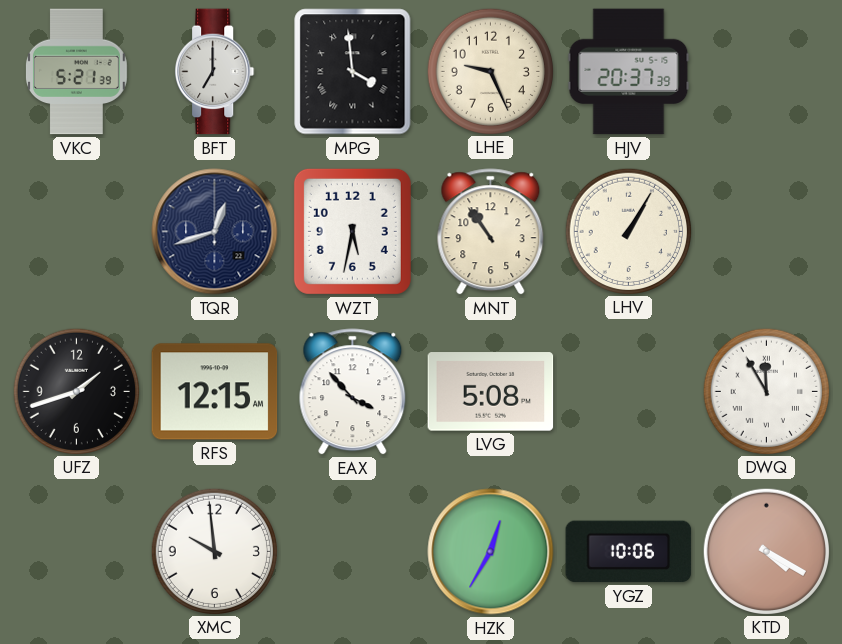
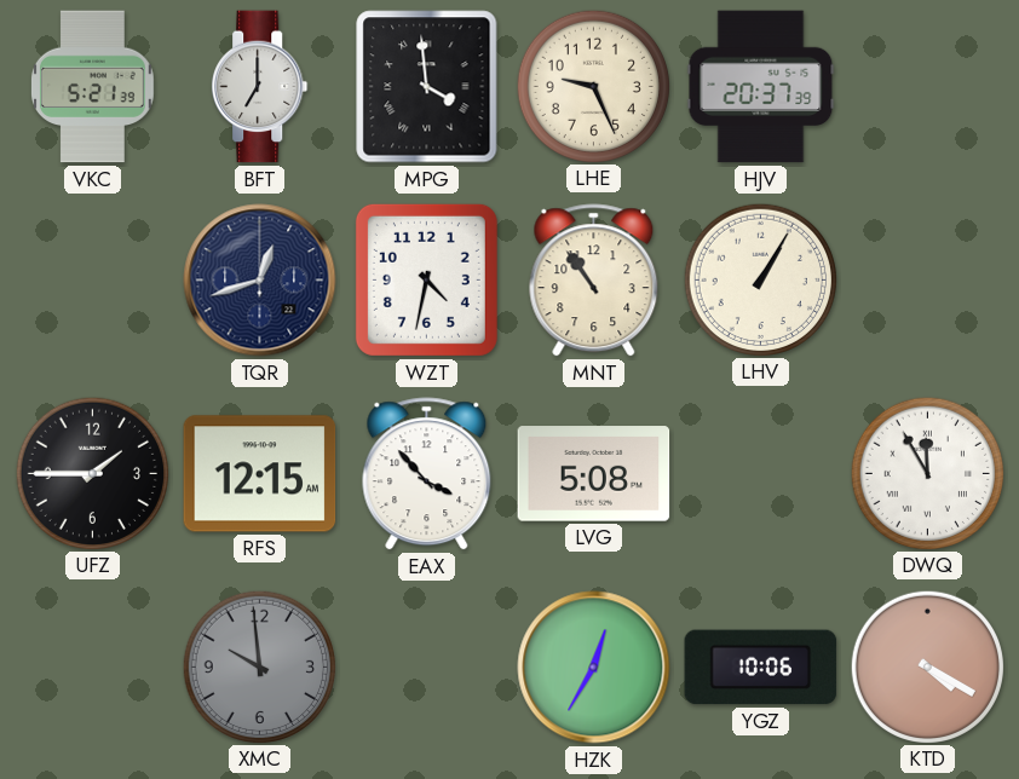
WZT: 5:32 -> 4:32
UFZ: 1:42 -> 1:45
XMC dial: white -> grey
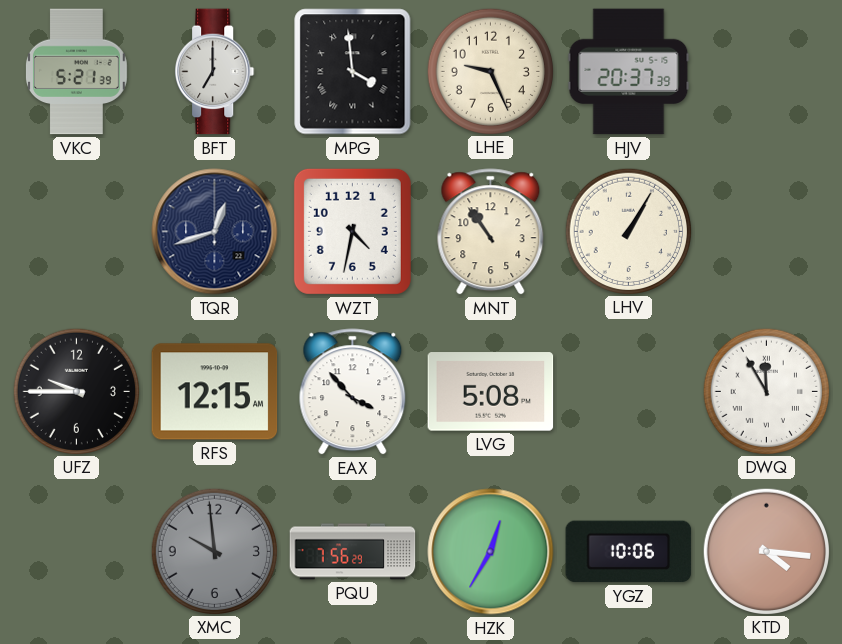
UFZ: 1:45 -> 9:45
PQU: none -> 7:56
KTD: 4:20 -> 4:16
